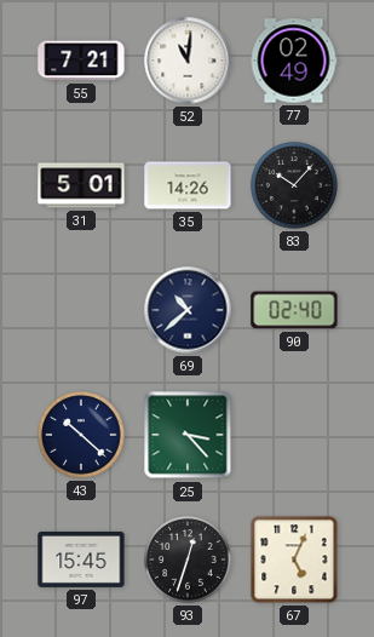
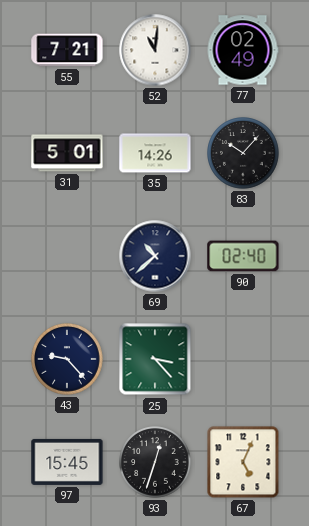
43: 10:22 -> 9:23
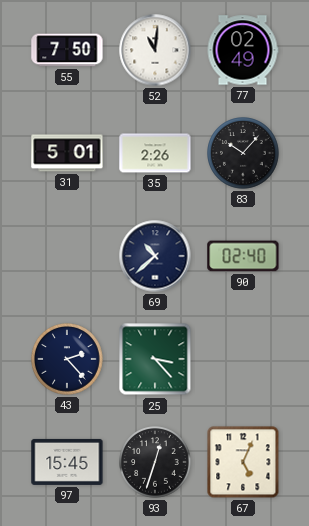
55: 7:21 -> 7:50
35: 14:26 -> 2:26
43: 9:23 -> 2:23
